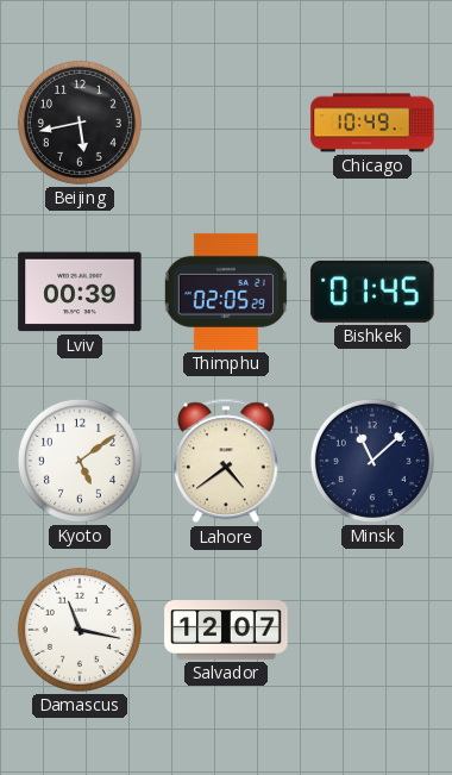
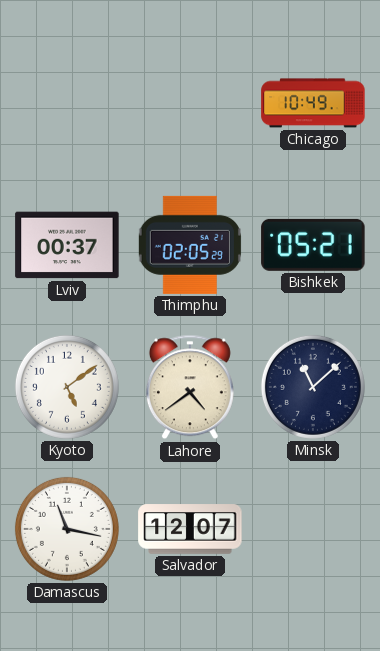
Beijing: 5:43 -> none
Lviv: 00:39 -> 00:37
Bishkek: 01:45 -> 05:21
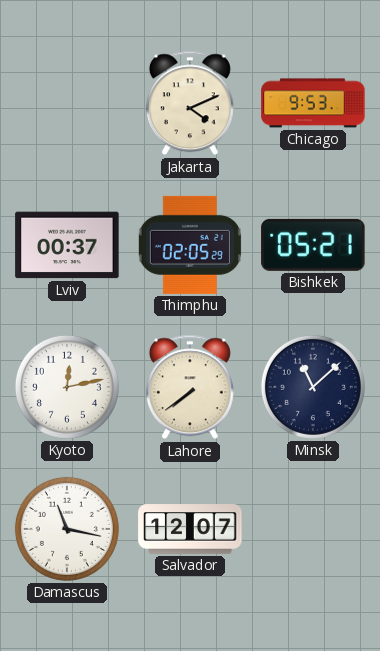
Jakarta: none -> 4:11
Chicago: 10:49 -> 9:53
Kyoto: 5:09 -> 12:13
Lahore: 4:39 -> 7:39
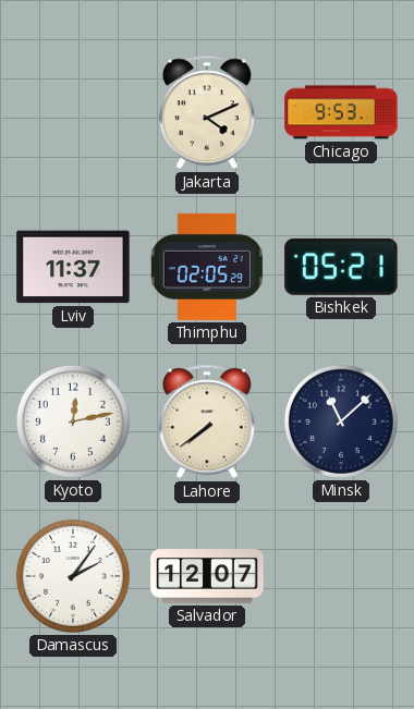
Lviv: 00:37 -> 11:37
Damascus: 11:17 -> 2:06
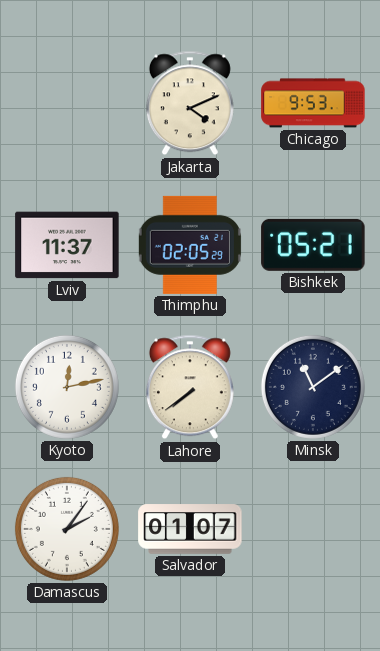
Minsk: 11:08 -> 11:09
Salvador: 12:07 -> 01:07
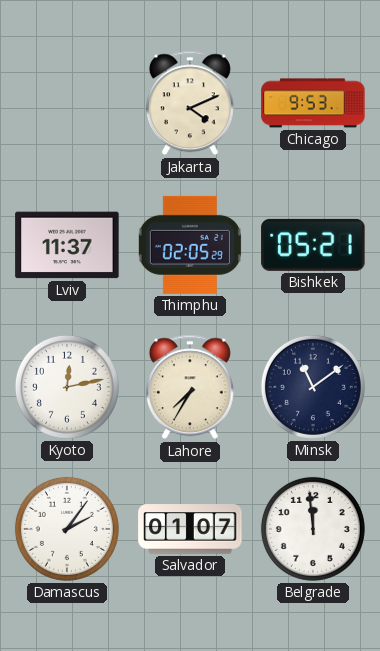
Lahore: 7:39 -> 7:35
Belgrade: none -> 11:59
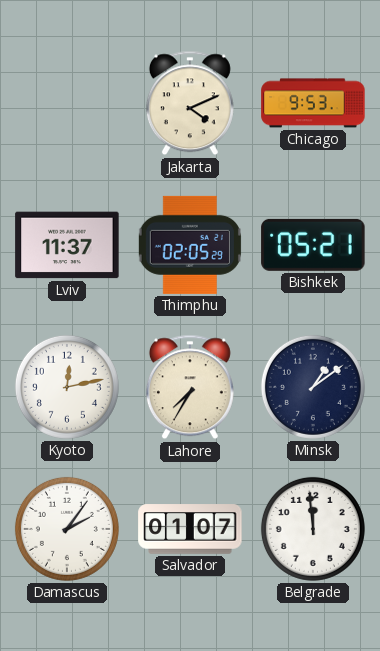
Minsk: 11:09 -> 1:09
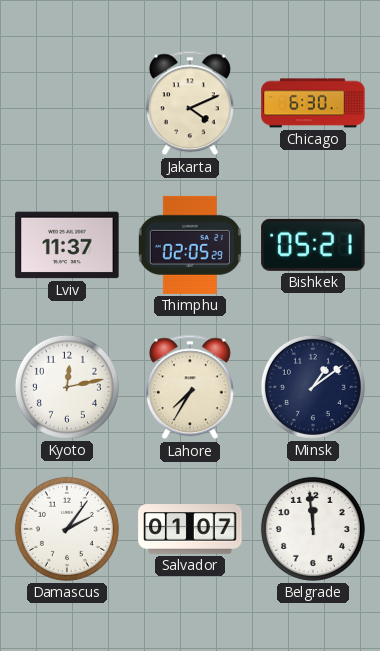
Chicago: 9:53 -> 6:30
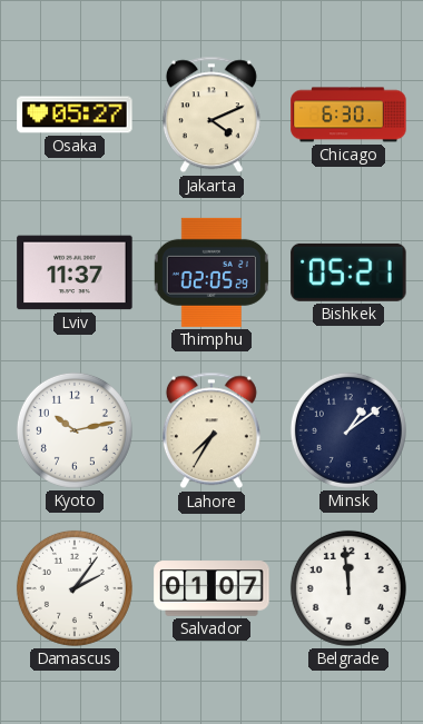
Osaka: none -> 05:27
Kyoto: 12:13 -> 10:13
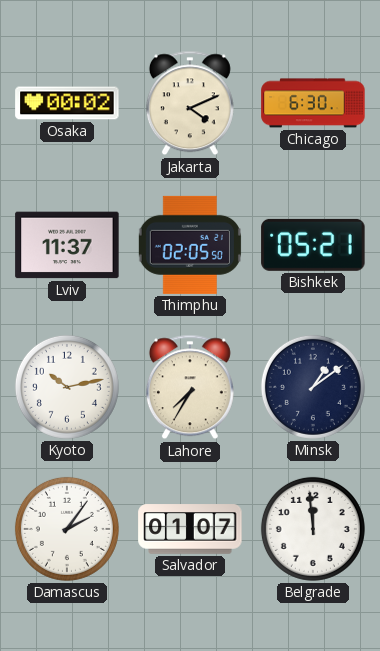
Osaka: 05:27 -> 00:02
Thimphu: 02:05:29 -> 02:05:50
